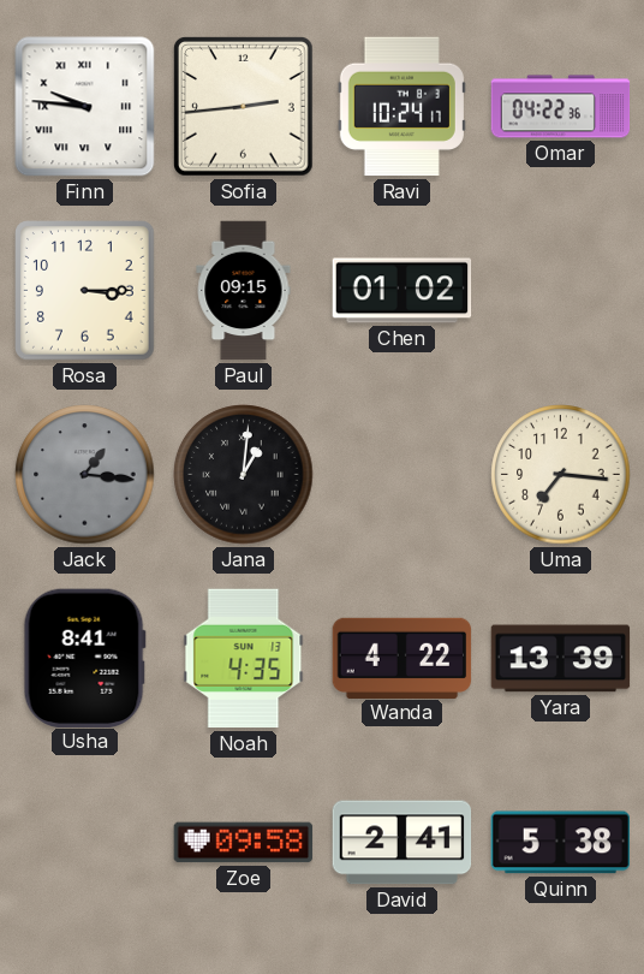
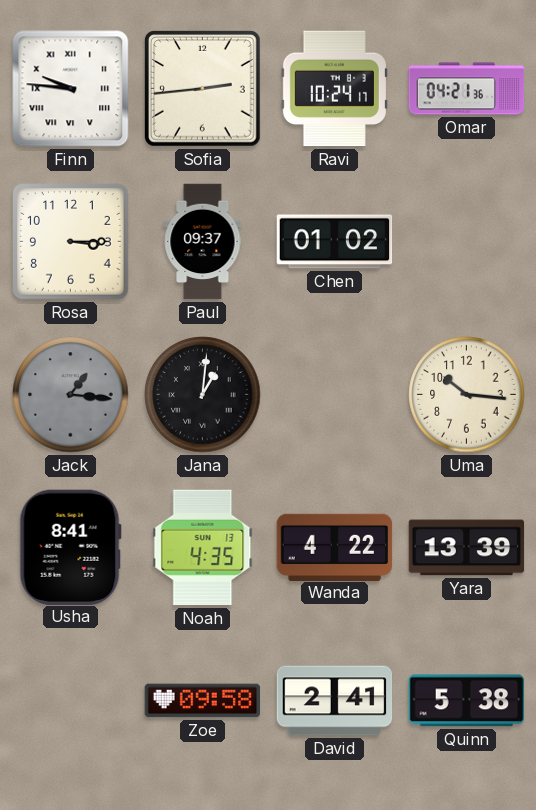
Omar: 04:22 -> 04:21
Paul: 09:15 -> 09:37
Uma: 7:16 -> 10:16
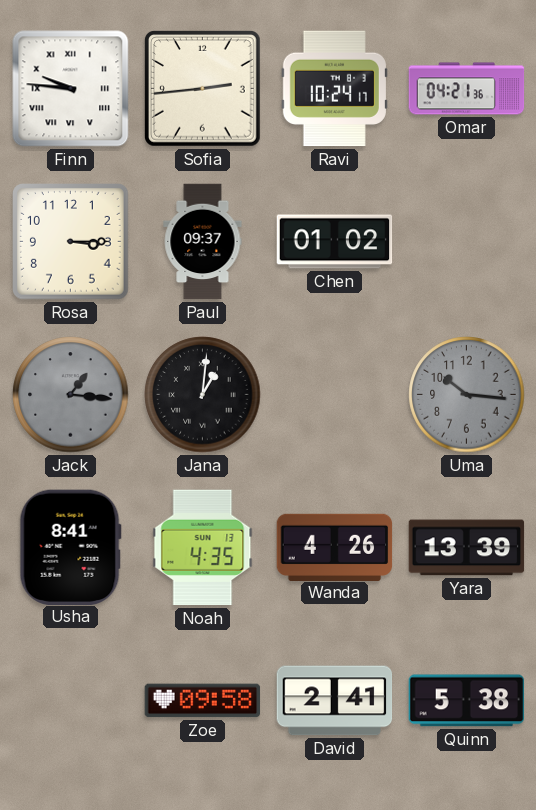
Uma dial: cream -> grey
Wanda: 4:22 -> 4:26
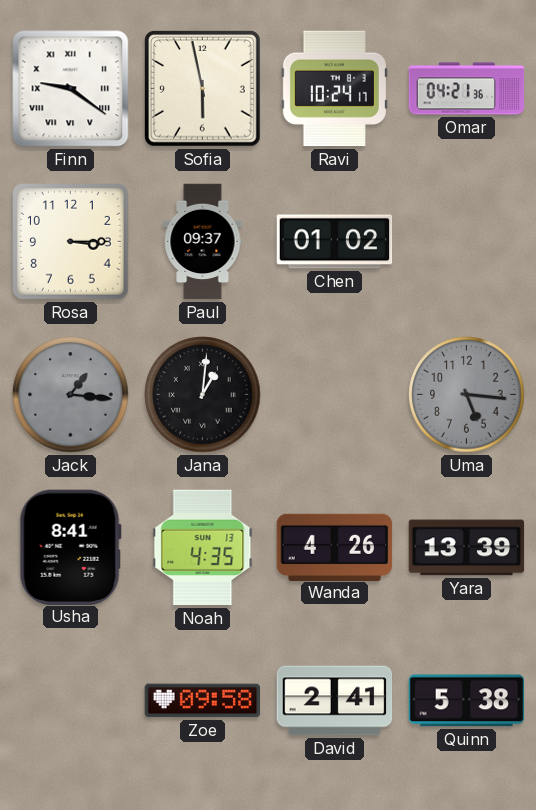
Finn: 9:46 -> 9:21
Sofia: 2:44 -> 5:58
Uma: 10:16 -> 5:16
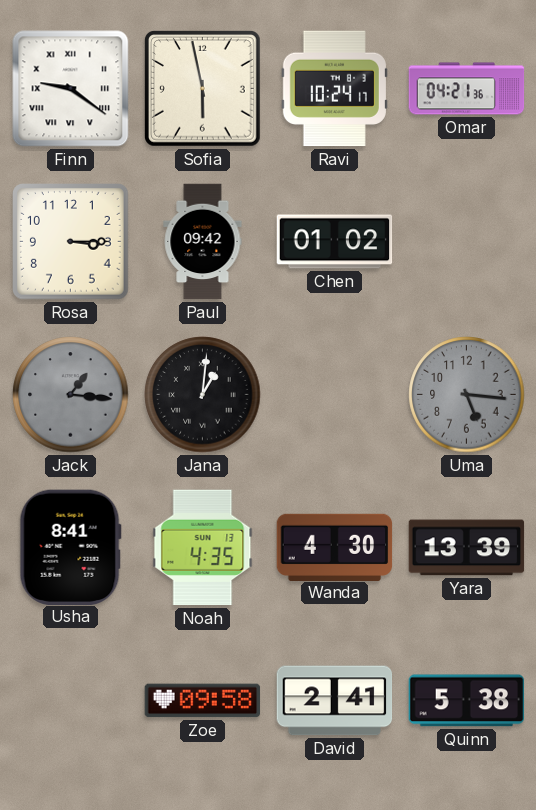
Paul: 09:37 -> 09:42
Wanda: 4:26 -> 4:30
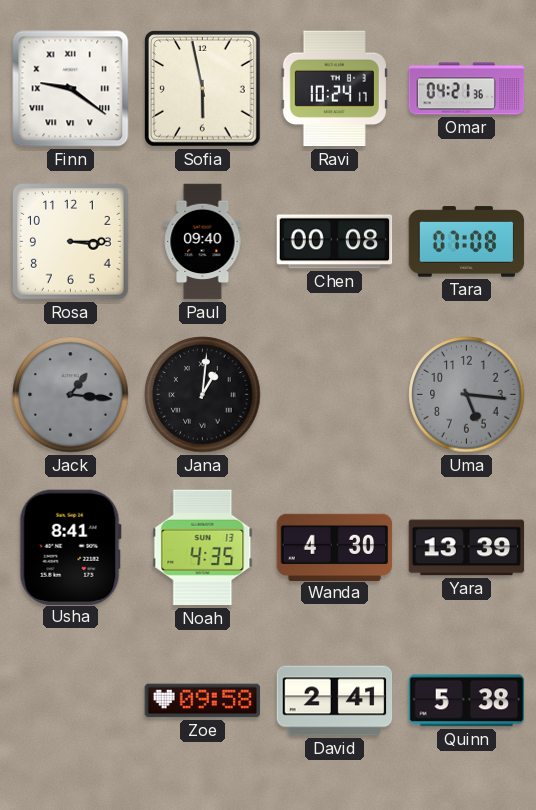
Paul: 09:42 -> 09:40
Chen: 01:02 -> 00:08
Tara: none -> 07:08
